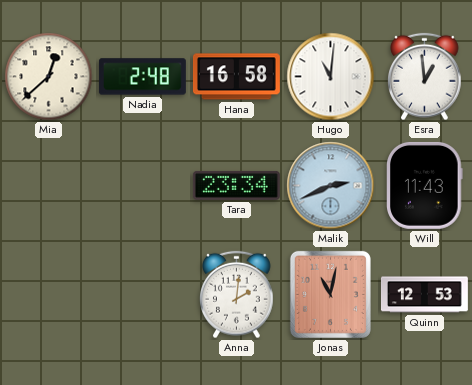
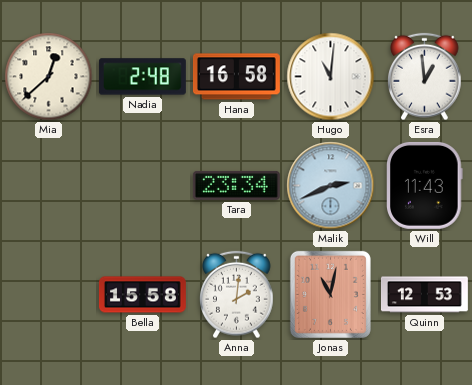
Bella: none -> 15:58
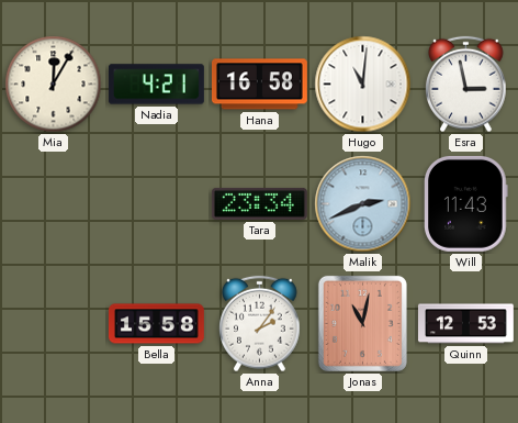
Mia: 12:38 -> 12:05
Nadia: 2:48 -> 4:21
Esra: 12:59 -> 2:58
Anna: 2:01 -> 2:06
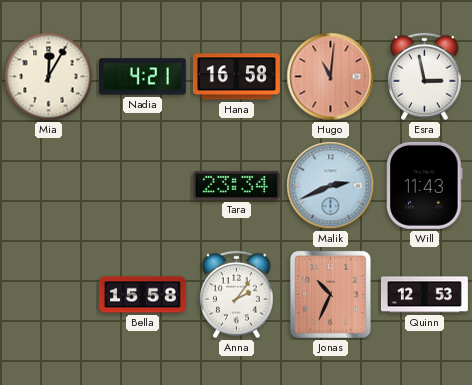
Hugo dial: white -> salmon
Jonas: 11:02 -> 10:34
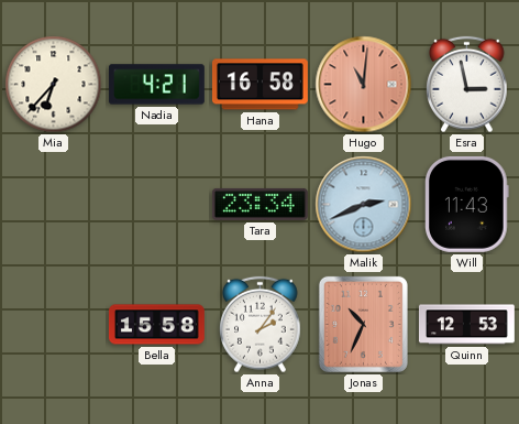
Mia: 12:05 -> 6:37
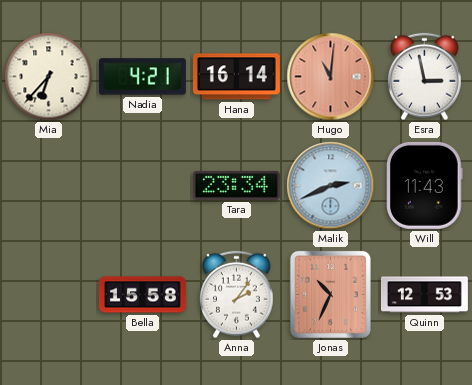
Hana: 16:58 -> 16:14
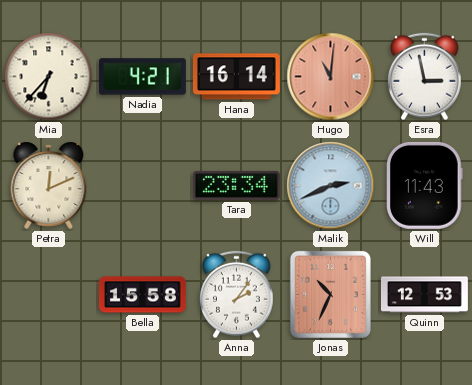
Petra: none -> 12:11
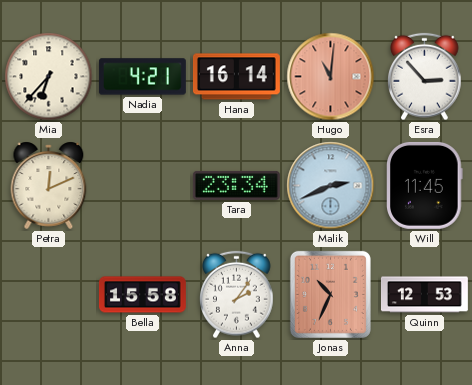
Esra: 2:58 -> 2:53
Will: 11:43 -> 11:45
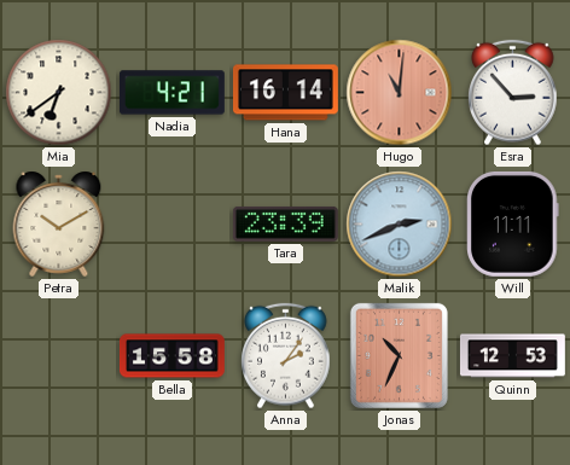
Mia: 6:37 -> 6:39
Petra: 12:11 -> 10:10
Tara: 23:34 -> 23:39
Will: 11:45 -> 11:11
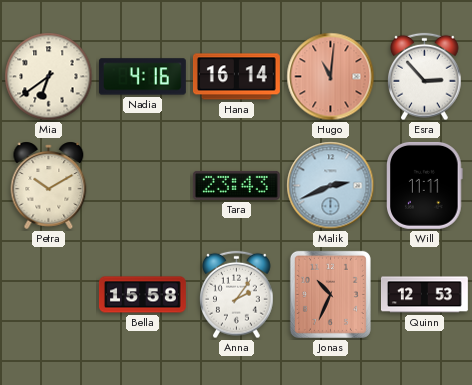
Nadia: 4:21 -> 4:16
Tara: 23:39 -> 23:43
